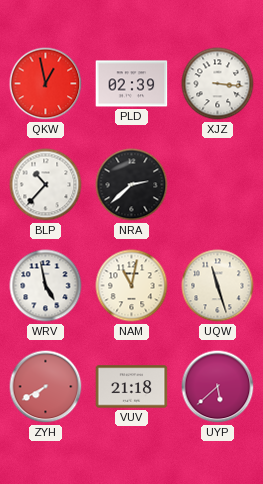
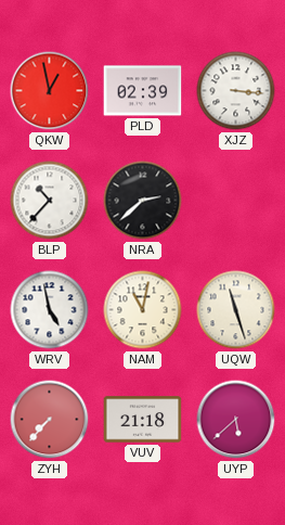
ZYH: 7:40 -> 7:37
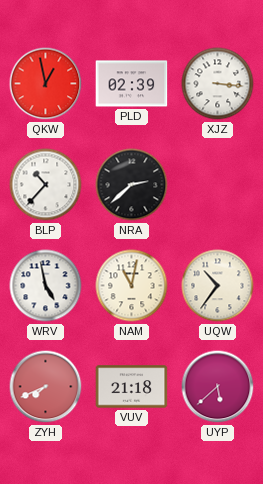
UQW: 11:27 -> 10:36
ZYH: 7:37 -> 7:41
